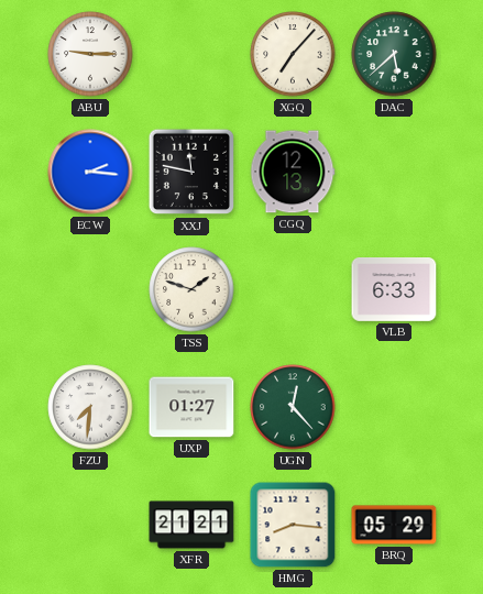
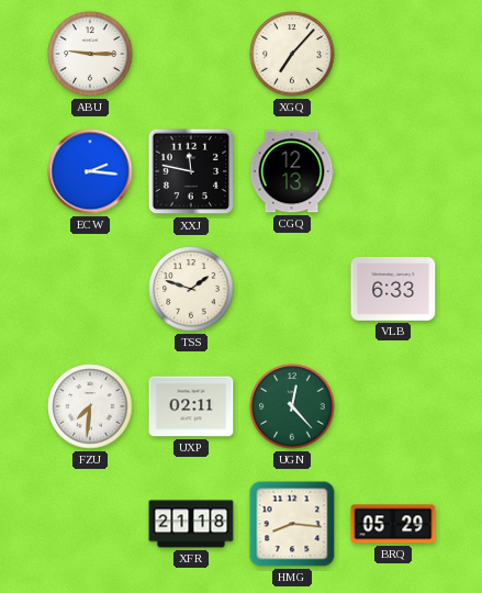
DAC: 5:38 -> none
UXP: 01:27 -> 02:11
XFR: 21:21 -> 21:18
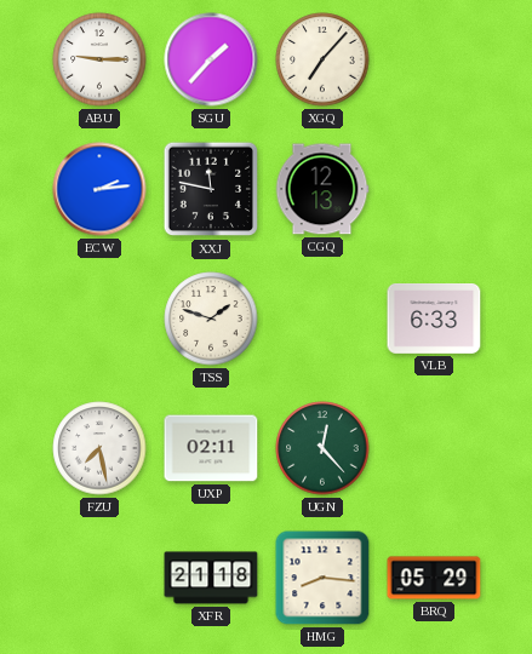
SGU: none -> 1:37
ECW: 2:16 -> 2:14
FZU: 7:31 -> 7:28
